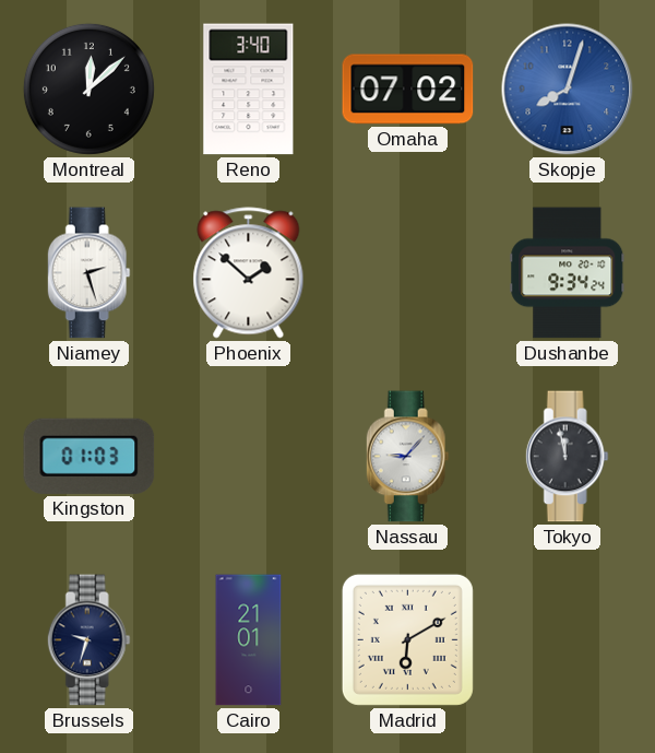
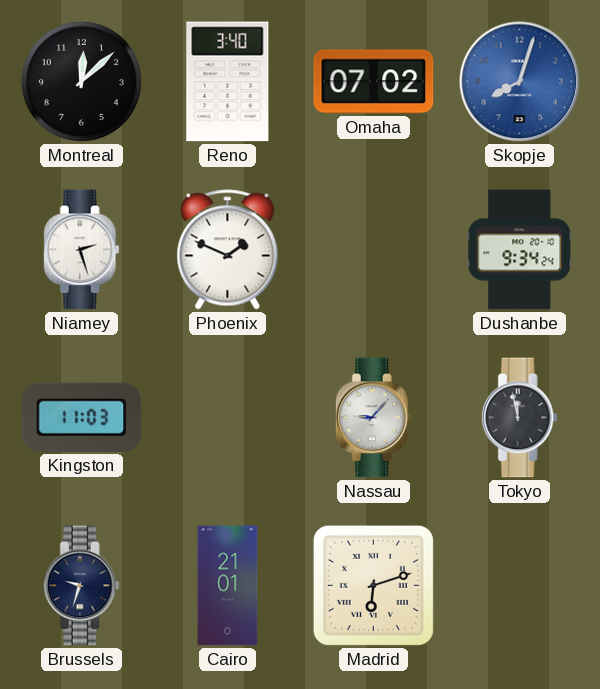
Phoenix: 1:52 -> 1:49
Kingston: 01:03 -> 11:03
Madrid: 6:10 -> 6:12
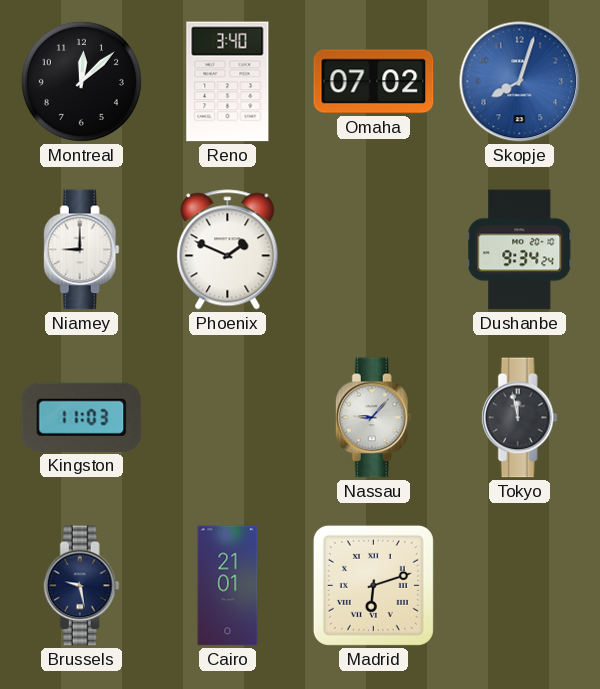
Niamey: 2:27 -> 9:00
Brussels: 9:33 -> 9:28
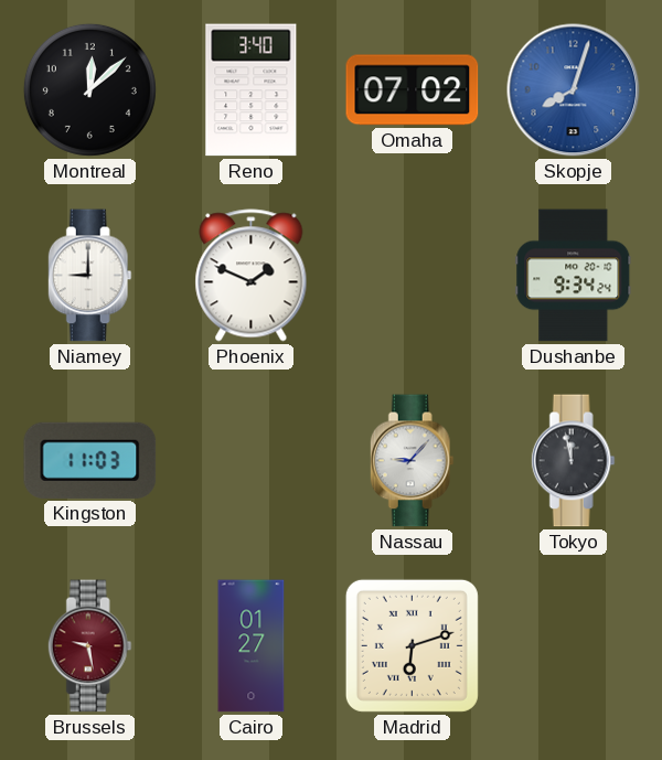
Brussels dial: navy -> burgundy
Cairo: 21:01 -> 01:27
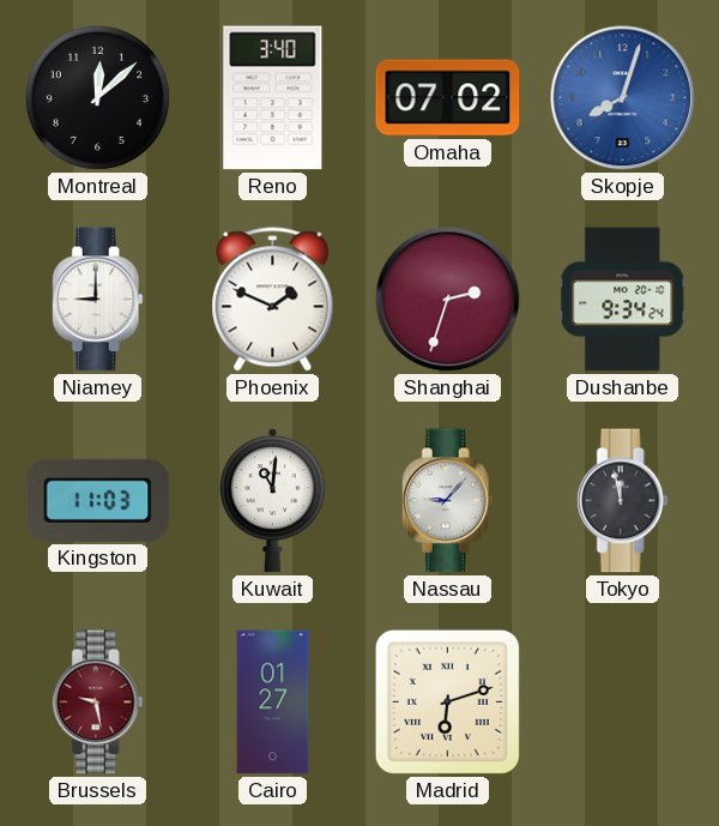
Shanghai: none -> 2:33
Kuwait: none -> 11:01
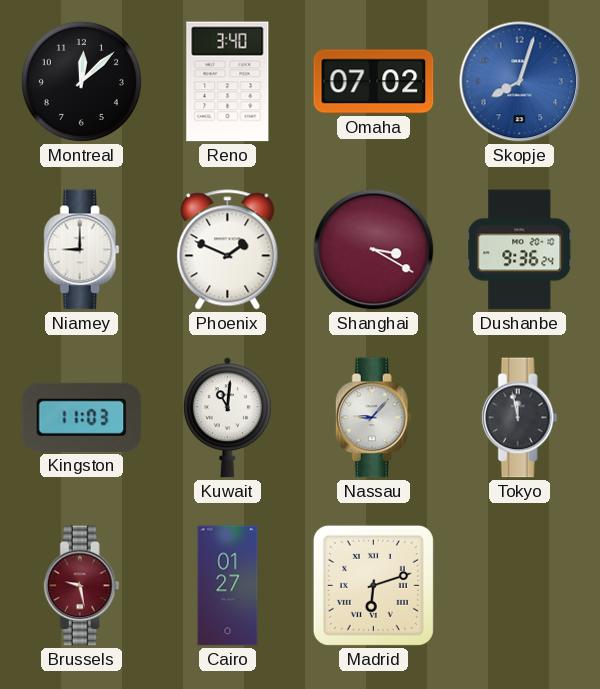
Shanghai: 2:33 -> 3:20
Dushanbe: 9:34 -> 9:36
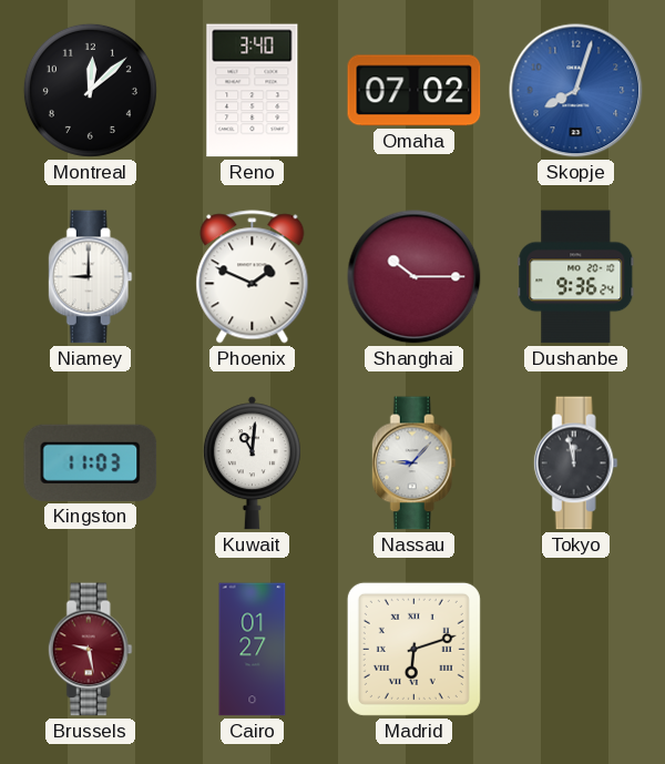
Shanghai: 3:20 -> 10:15
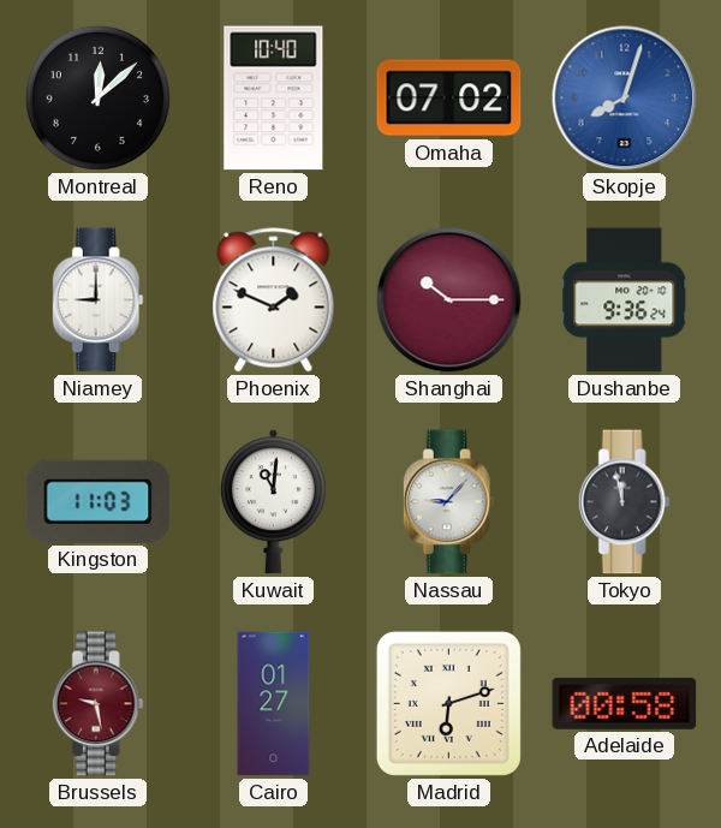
Reno: 3:40 -> 10:40
Adelaide: none -> 00:58
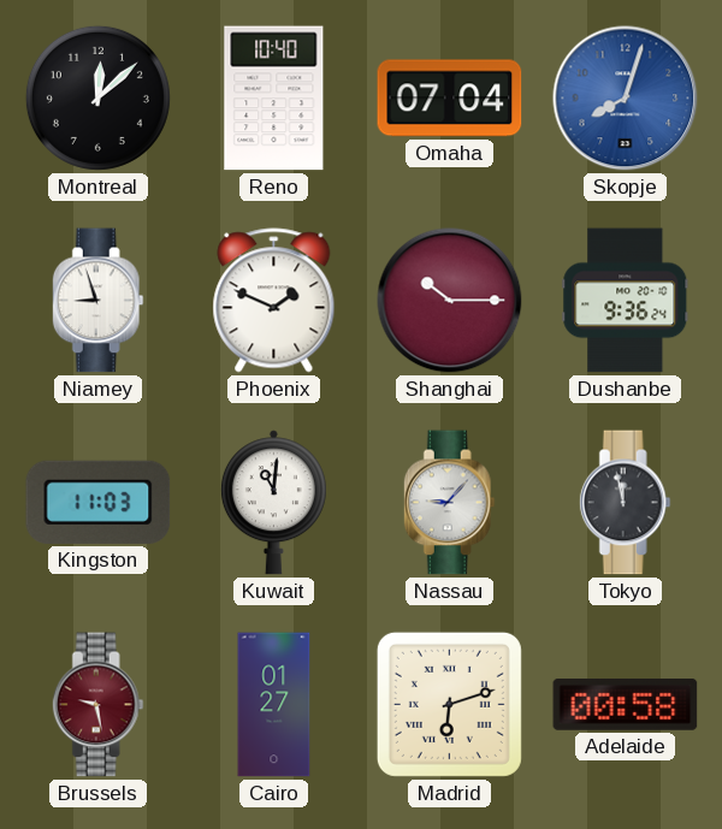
Omaha: 07:02 -> 07:04
Niamey: 9:00 -> 8:57
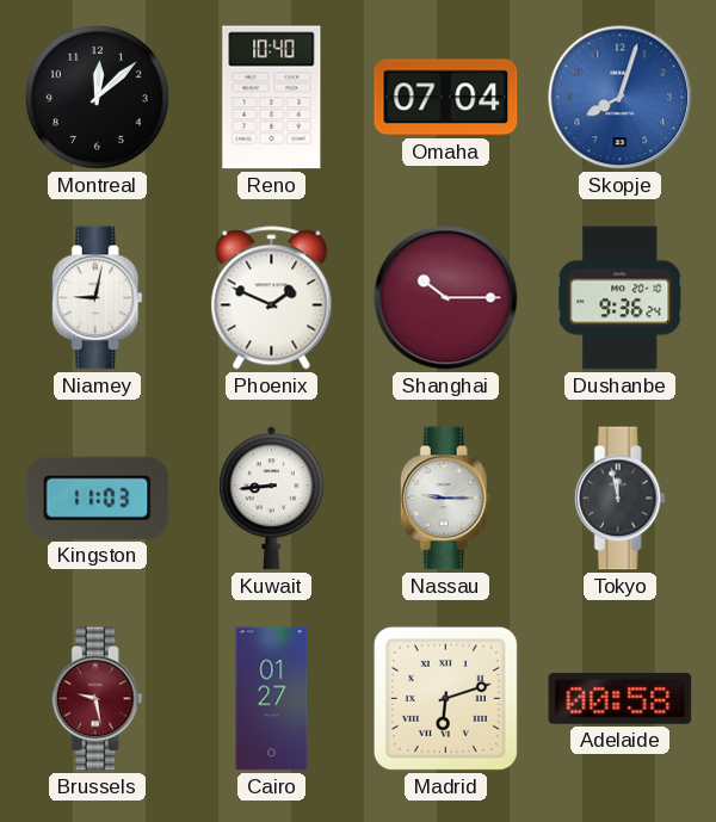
Niamey: 8:57 -> 9:02
Kuwait: 11:01 -> 8:44
Nassau: 9:07 -> 9:15
